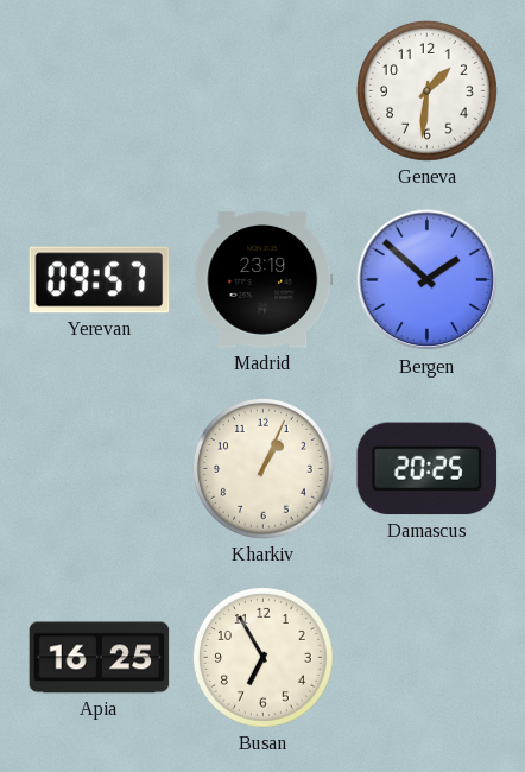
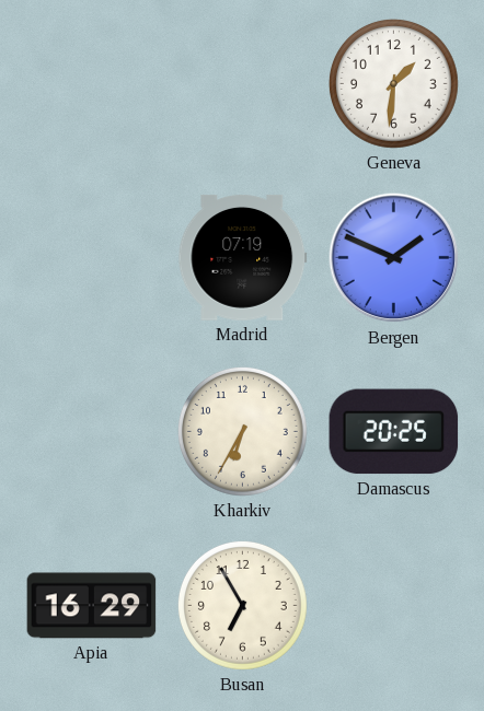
Yerevan: 09:57 -> none
Madrid: 23:19 -> 07:19
Bergen: 1:52 -> 1:49
Kharkiv: 1:04 -> 6:35
Apia: 16:25 -> 16:29
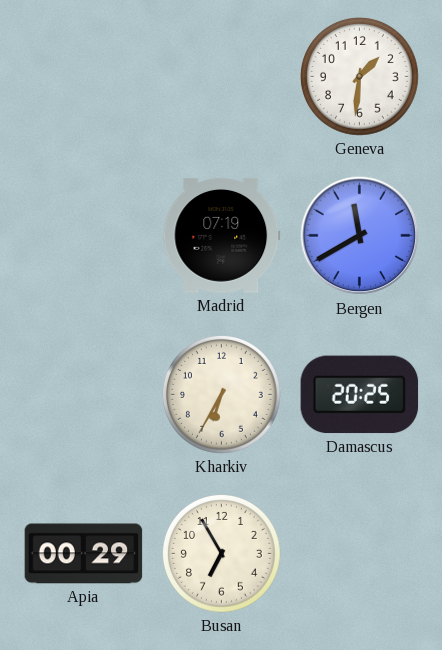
Bergen: 1:49 -> 11:40
Apia: 16:29 -> 00:29
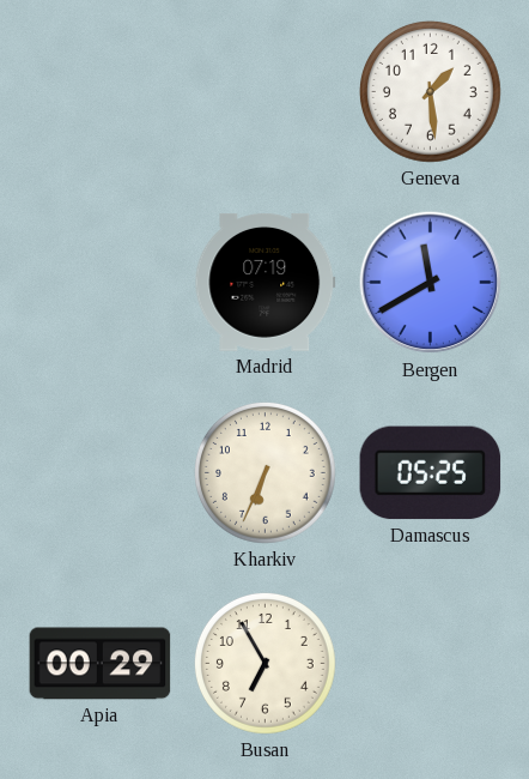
Geneva: 1:31 -> 1:29
Kharkiv: 6:35 -> 6:34
Damascus: 20:25 -> 05:25
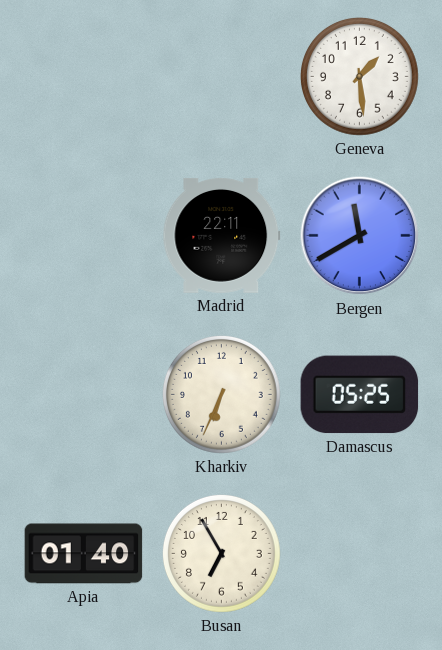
Madrid: 07:19 -> 22:11
Apia: 00:29 -> 01:40
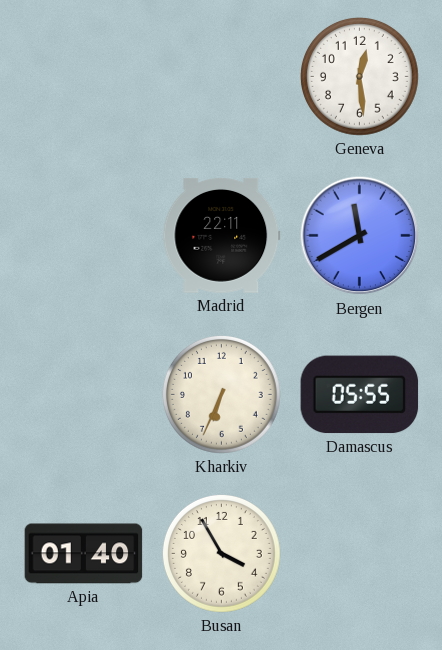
Geneva: 1:29 -> 12:29
Damascus: 05:25 -> 05:55
Busan: 6:55 -> 3:55
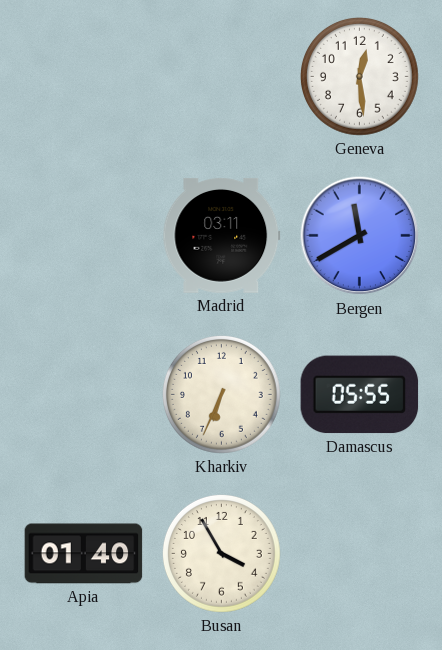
Madrid: 22:11 -> 03:11
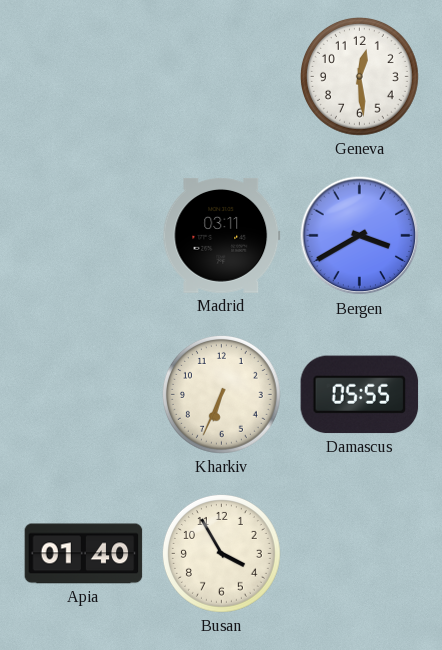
Bergen: 11:40 -> 3:40
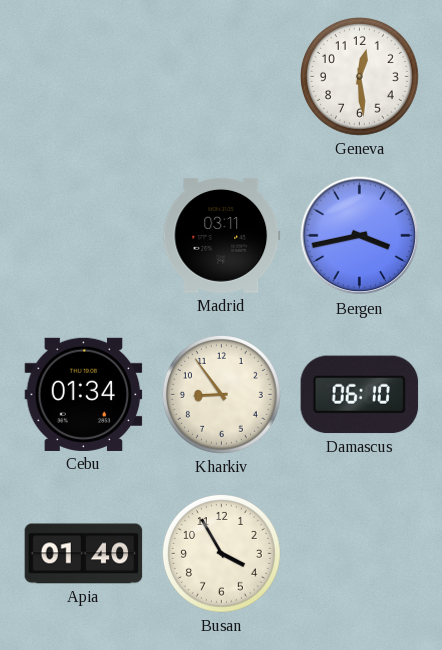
Bergen: 3:40 -> 3:43
Cebu: none -> 01:34
Kharkiv: 6:34 -> 8:54
Damascus: 05:55 -> 06:10
